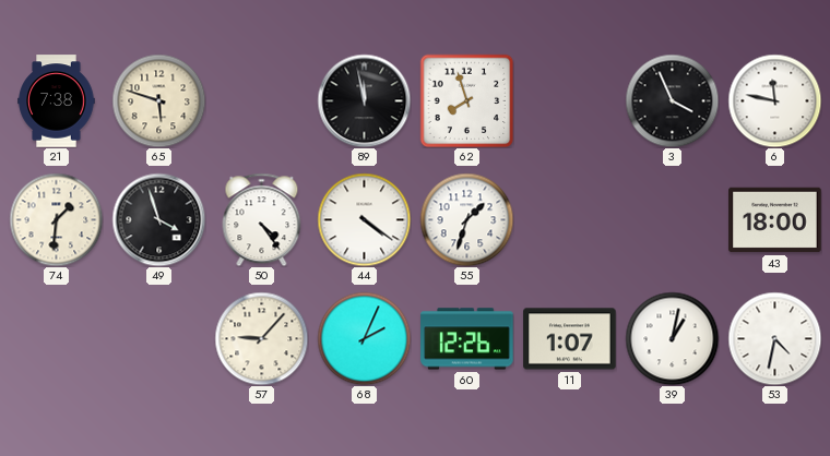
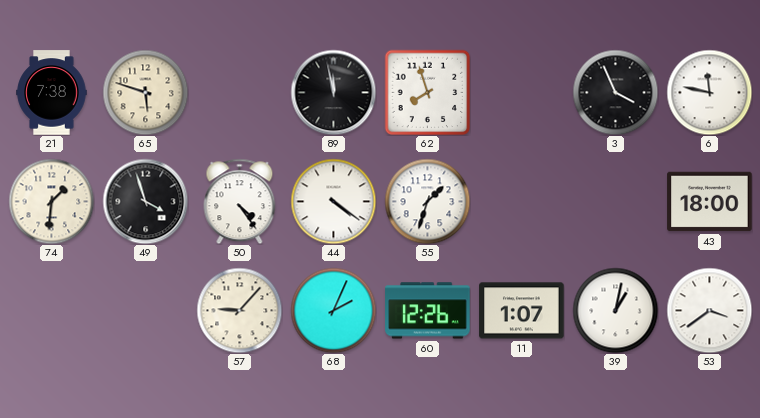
53: 4:32 -> 3:39
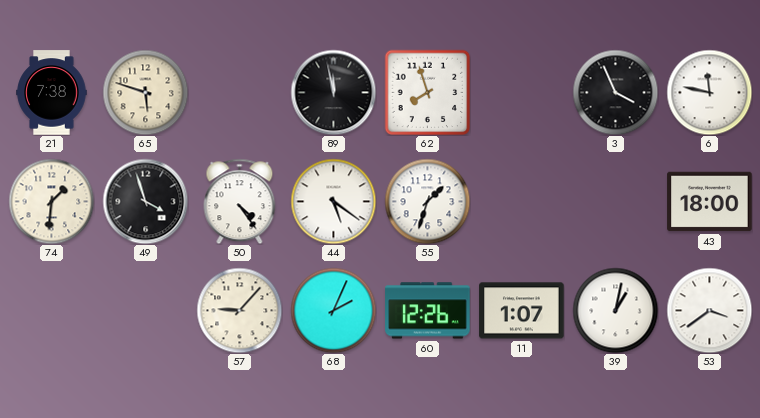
44: 4:21 -> 5:21
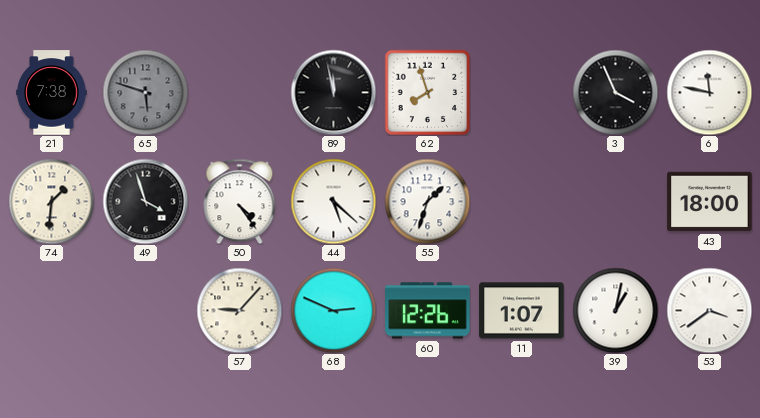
65 dial: cream -> grey
44: 5:21 -> 5:22
68: 2:04 -> 2:49
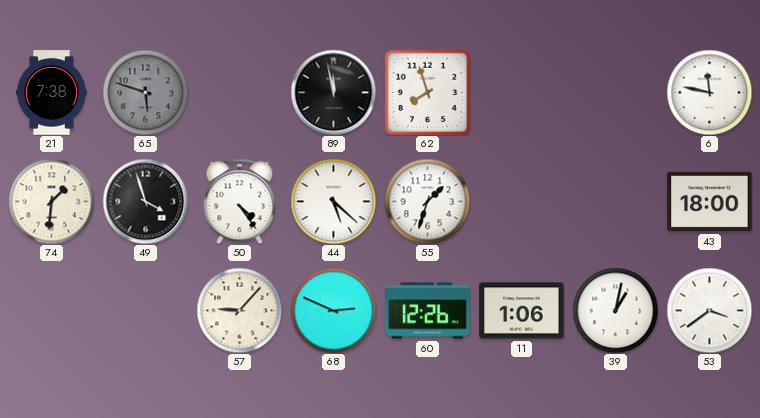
3: 3:56 -> none
11: 1:07 -> 1:06
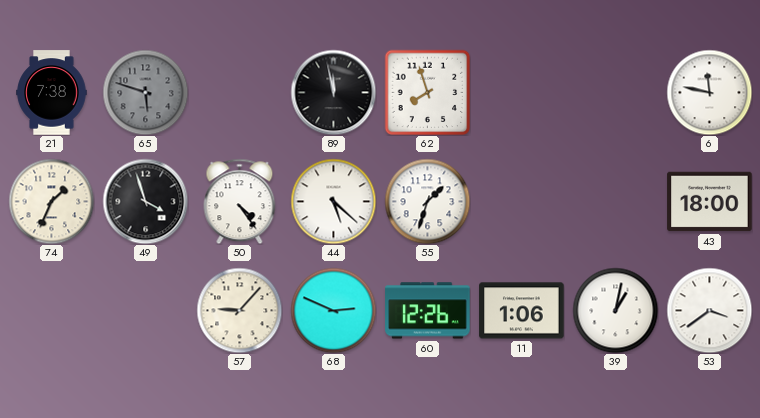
74: 1:31 -> 1:34
